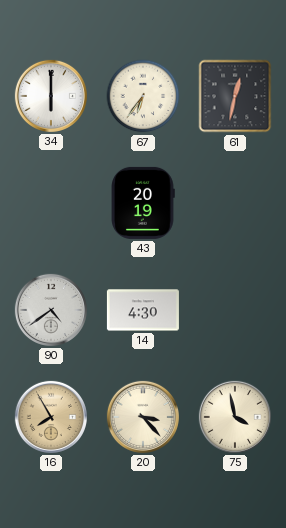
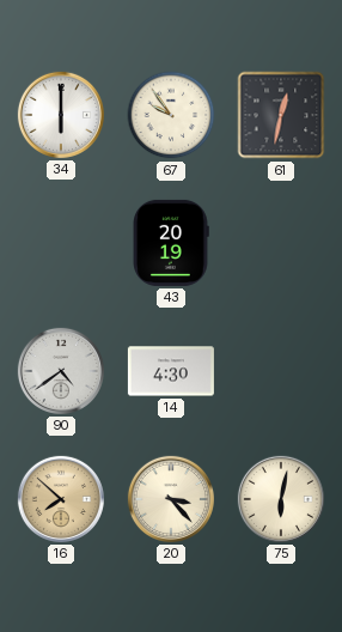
67: 6:36 -> 9:54
16: 7:55 -> 7:52
75: 3:58 -> 6:02
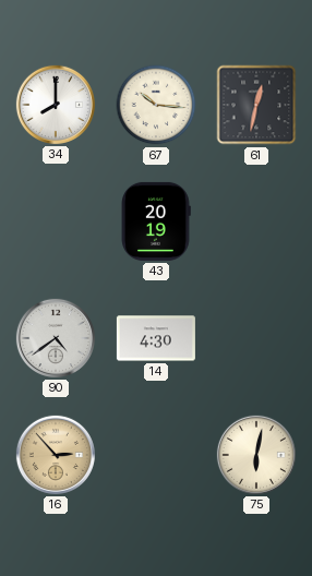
34: 6:00 -> 8:00
67: 9:54 -> 10:16
16: 7:52 -> 2:53
20: 3:23 -> none
